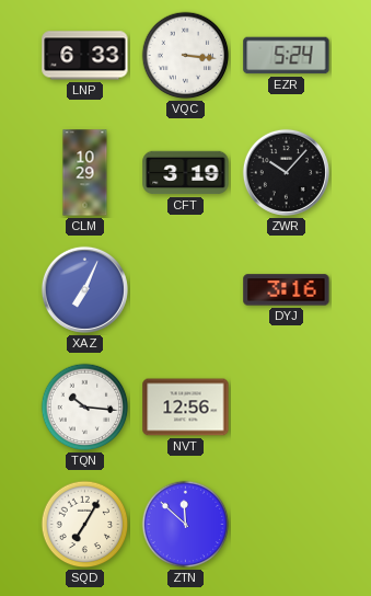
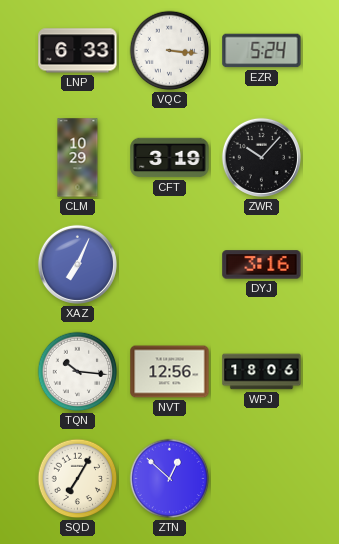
WPJ: none -> 18:06
ZTN: 11:52 -> 12:52
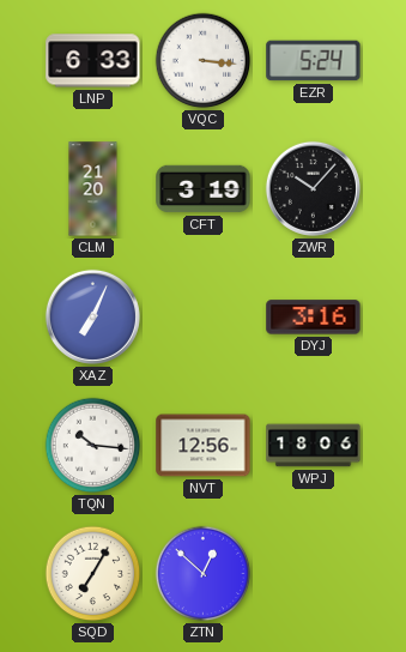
CLM: 10:29 -> 21:20
